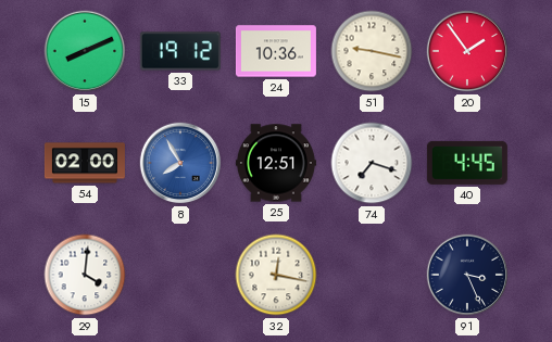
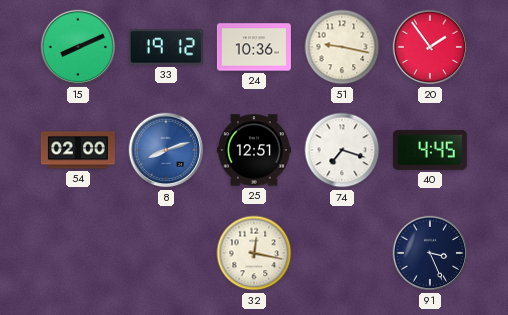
8: 7:55 -> 8:12
29: 4:01 -> none
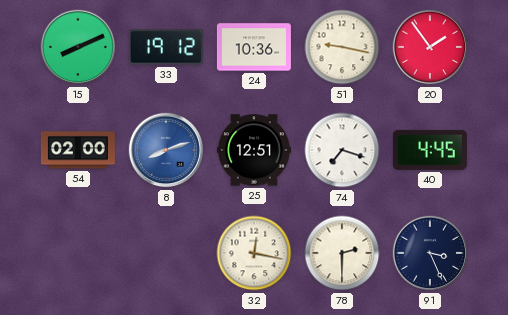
78: none -> 2:30
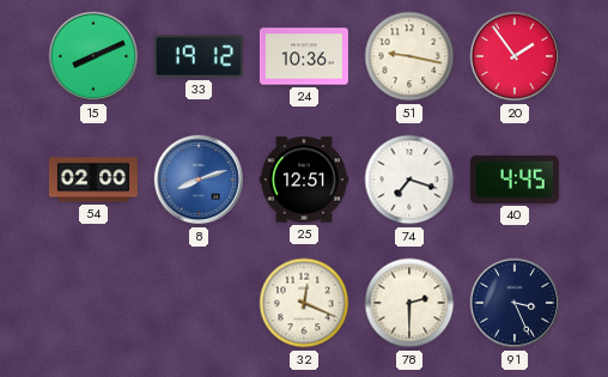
32: 12:17 -> 12:19
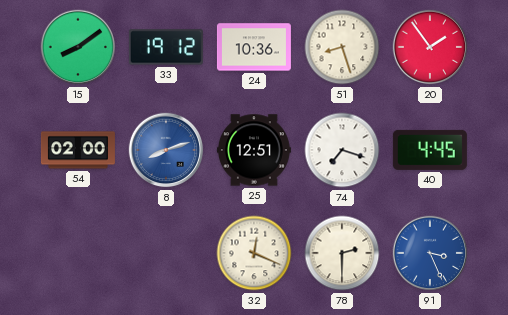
15: 8:11 -> 8:09
51: 9:17 -> 8:27
91 dial: navy -> blue
